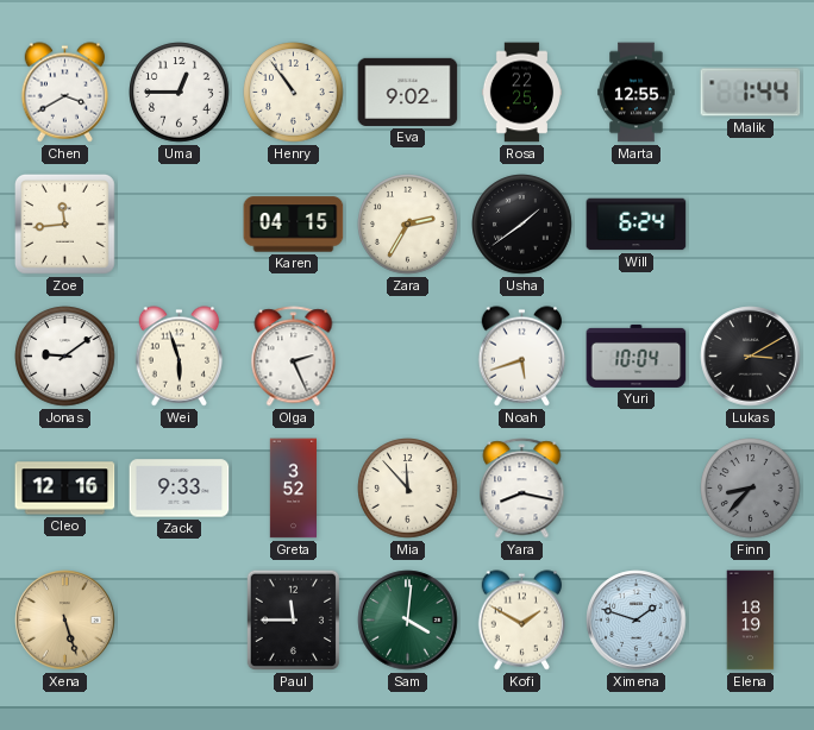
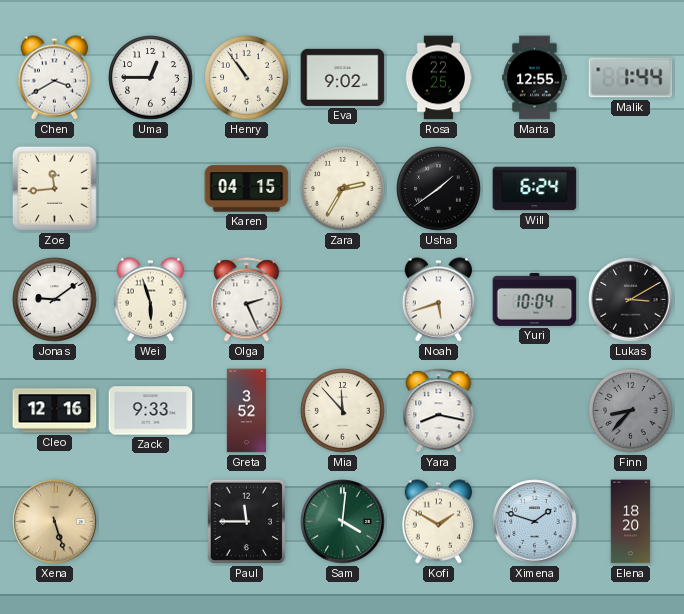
Elena: 18:19 -> 18:20
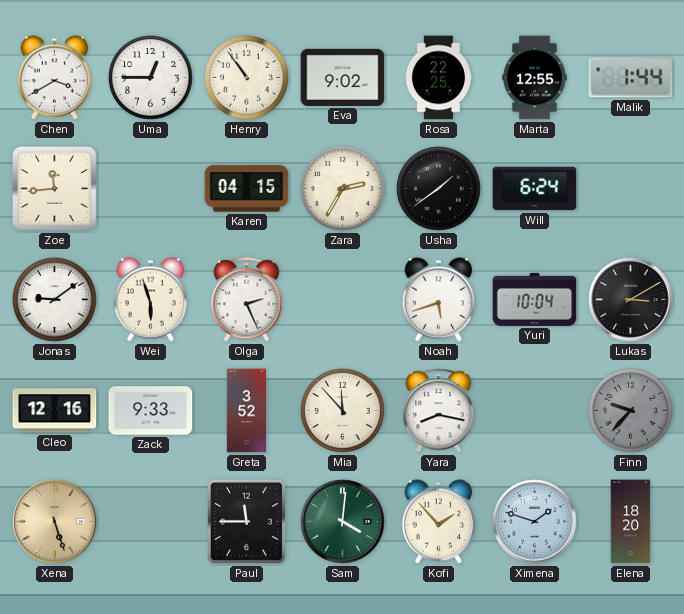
Finn: 8:37 -> 9:37
Kofi: 1:50 -> 1:53
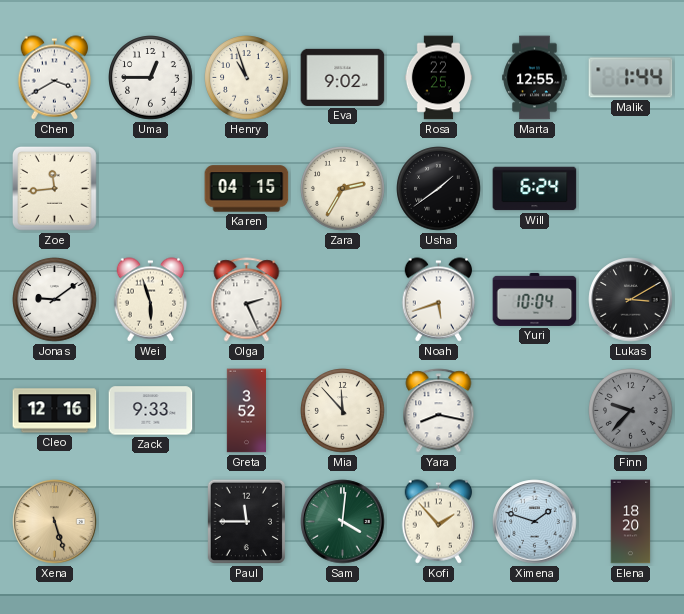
Henry: 10:54 -> 10:57
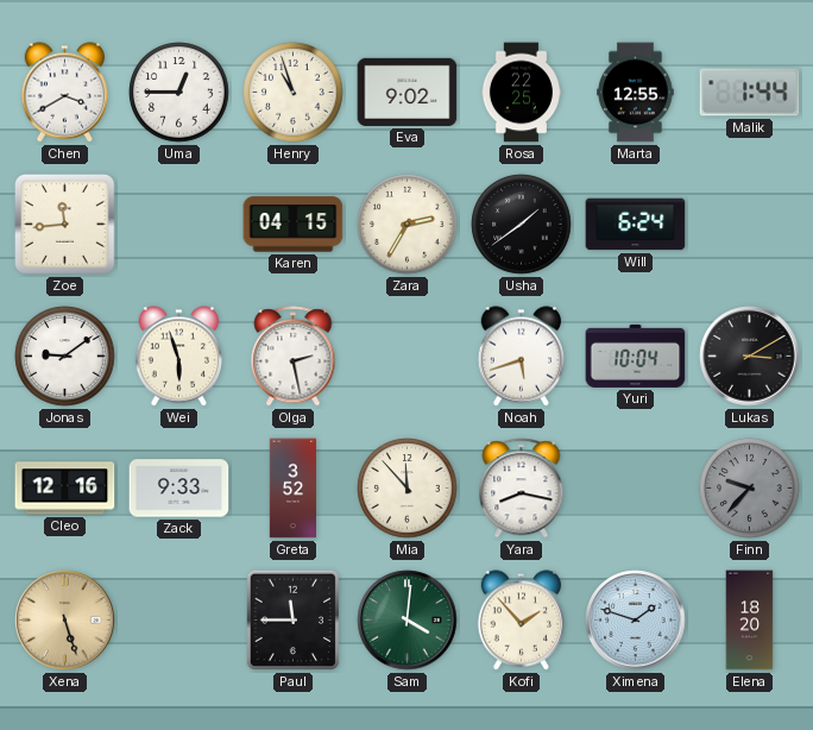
Olga: 2:26 -> 2:28
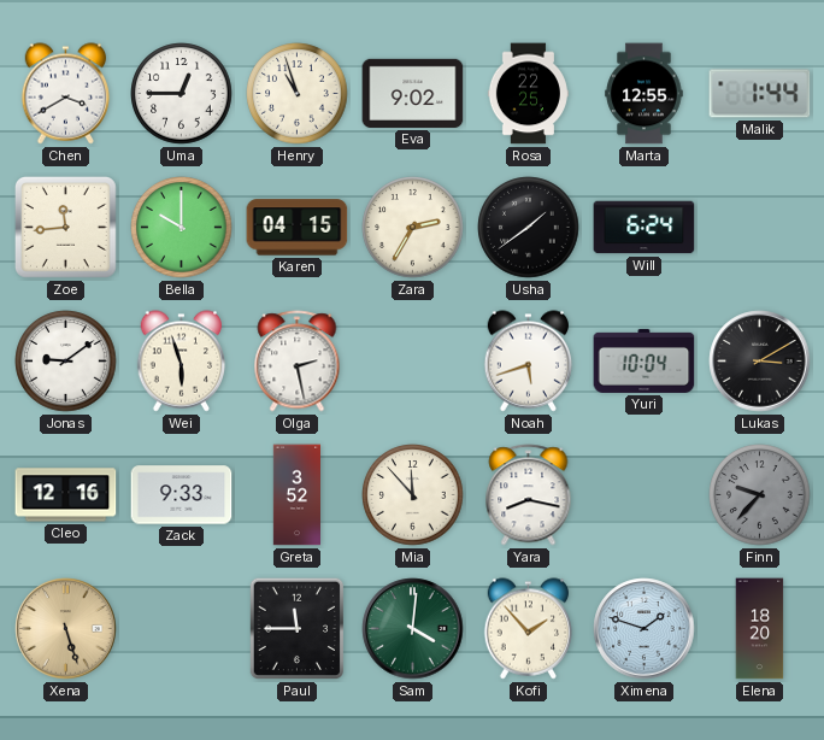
Bella: none -> 10:00
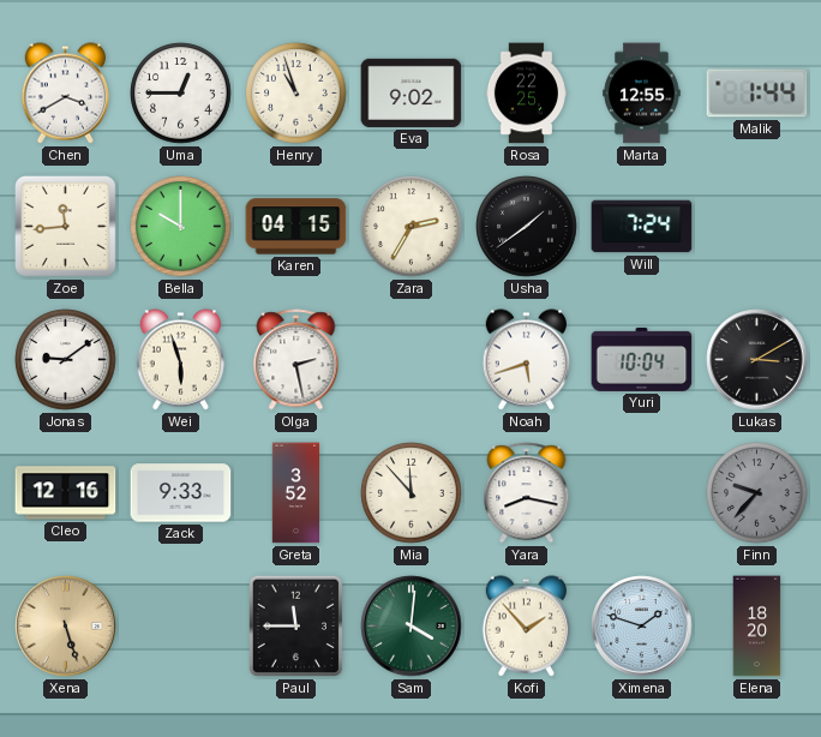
Will: 6:24 -> 7:24
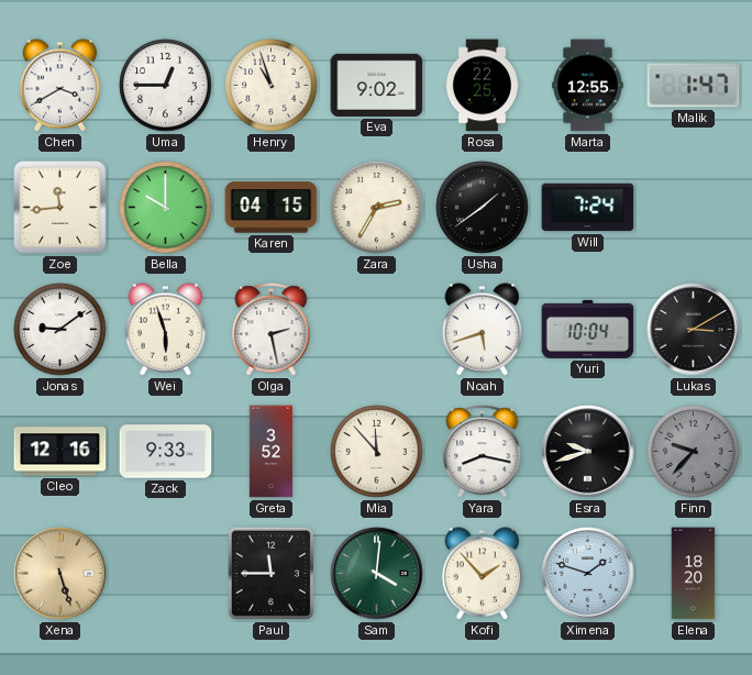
Malik: 1:44 -> 1:47
Esra: none -> 9:42
